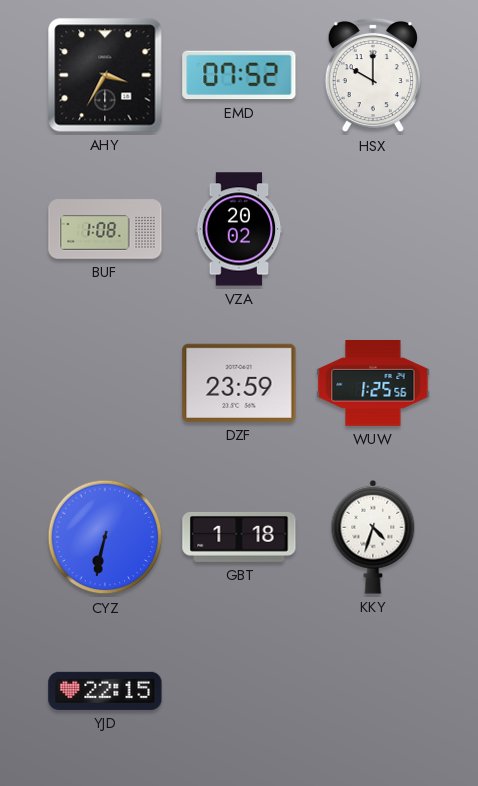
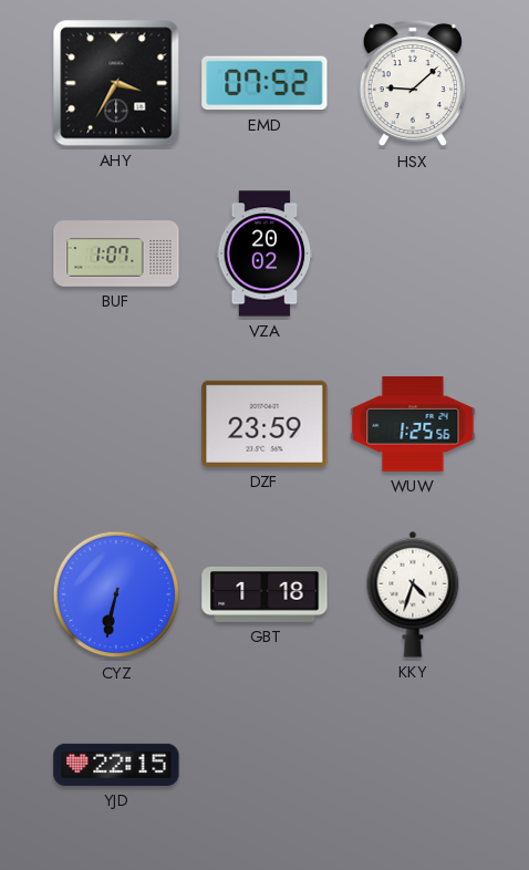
HSX: 10:00 -> 9:08
BUF: 1:08 -> 1:07
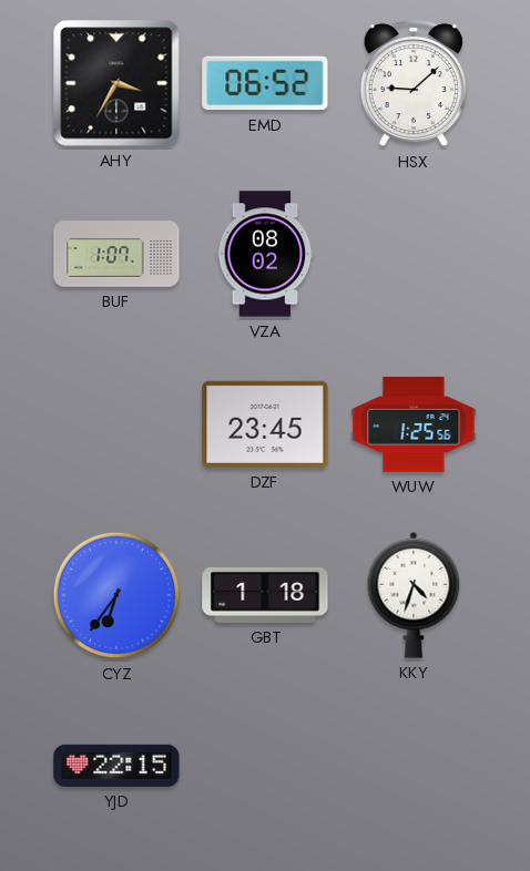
EMD: 07:52 -> 06:52
VZA: 20:02 -> 08:02
DZF: 23:59 -> 23:45
CYZ: 6:32 -> 6:36
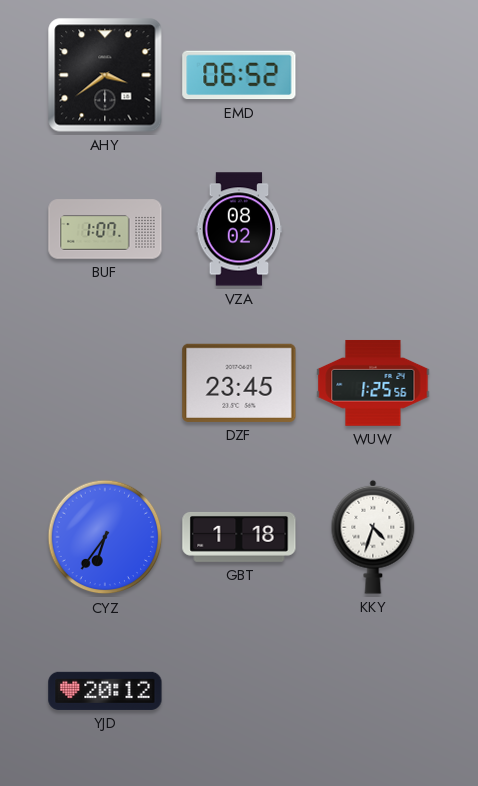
AHY: 3:35 -> 3:39
HSX: 9:08 -> none
YJD: 22:15 -> 20:12
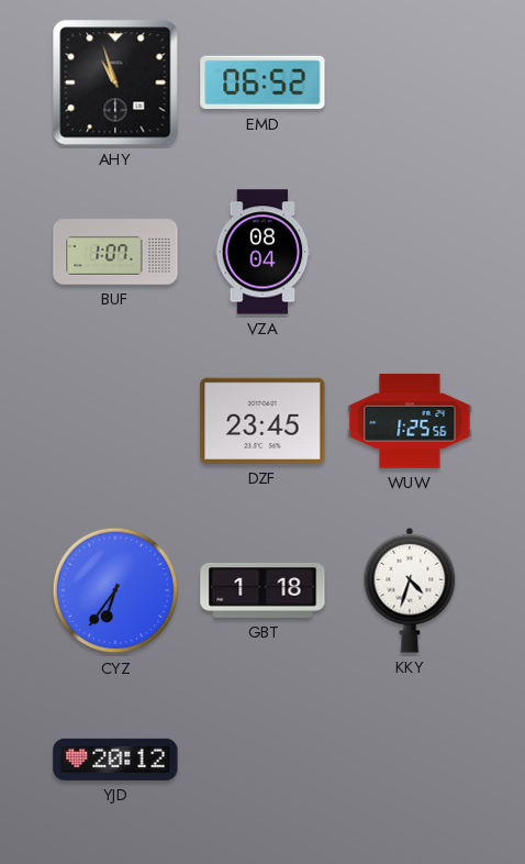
AHY: 3:39 -> 10:57
VZA: 08:02 -> 08:04
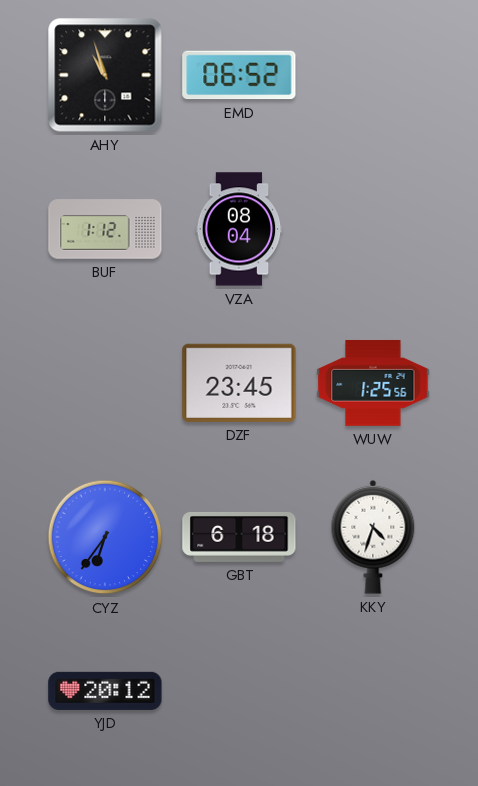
BUF: 1:07 -> 1:12
GBT: 1:18 -> 6:18
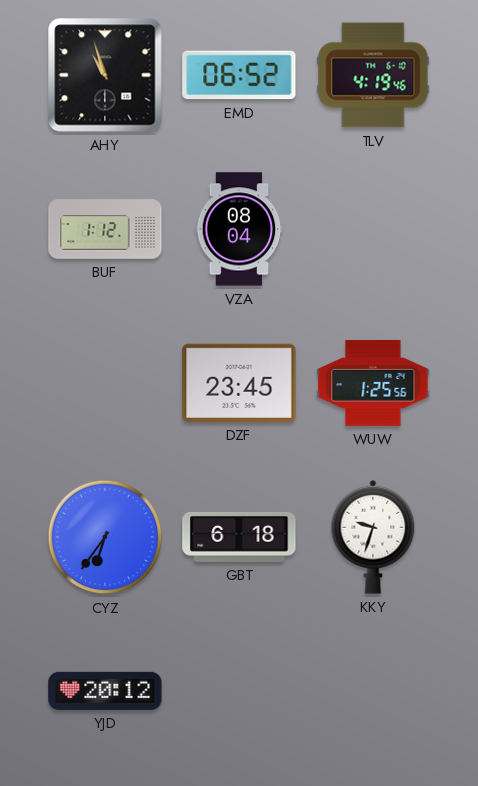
TLV: none -> 4:19
KKY: 4:33 -> 9:33
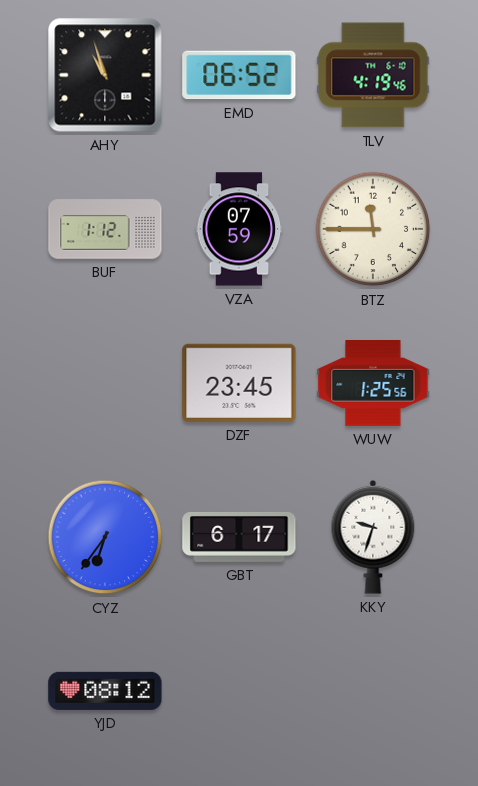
VZA: 08:04 -> 07:59
BTZ: none -> 11:45
GBT: 6:18 -> 6:17
YJD: 20:12 -> 08:12
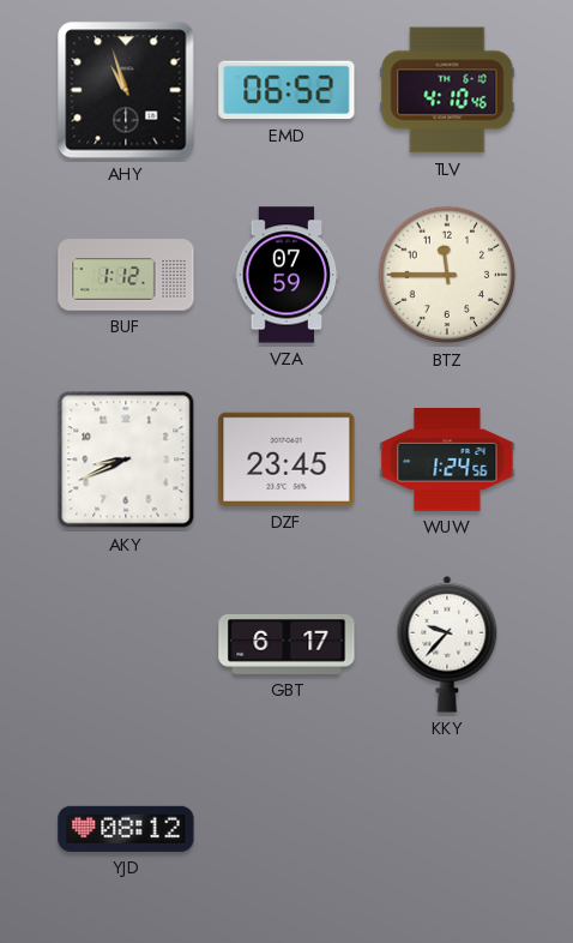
TLV: 4:19 -> 4:10
AKY: none -> 8:41
WUW: 1:25 -> 1:24
CYZ: 6:36 -> none
KKY: 9:33 -> 9:37
